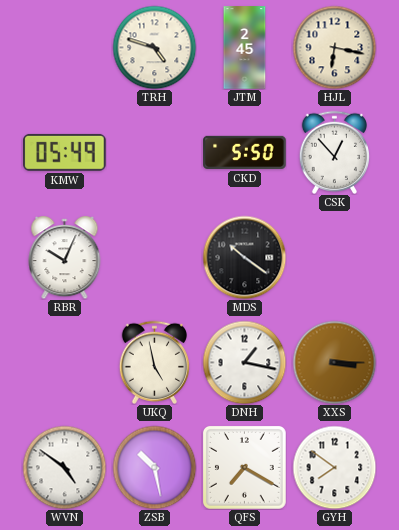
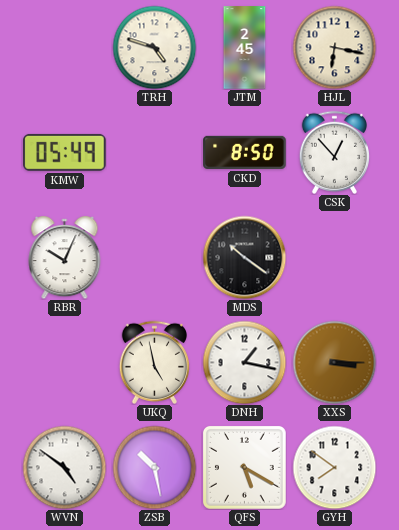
CKD: 5:50 -> 8:50
QFS: 7:20 -> 5:20
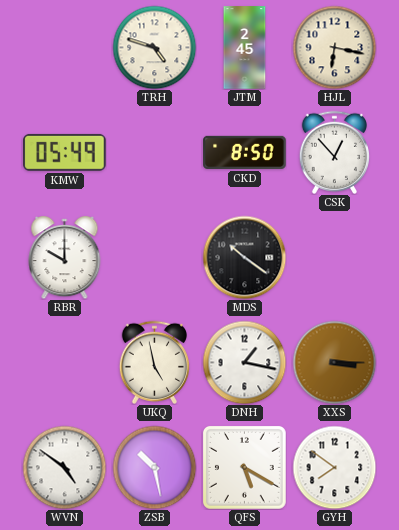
RBR: 10:04 -> 10:00
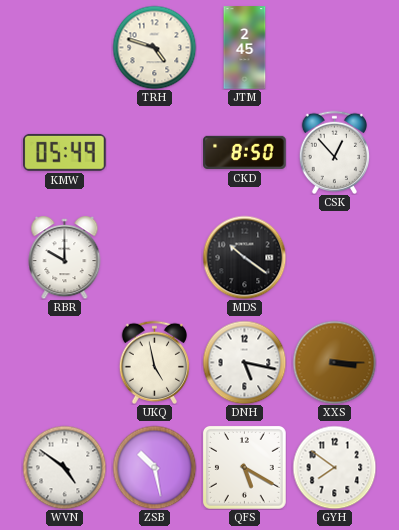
HJL: 6:17 -> none
DNH: 1:17 -> 5:17
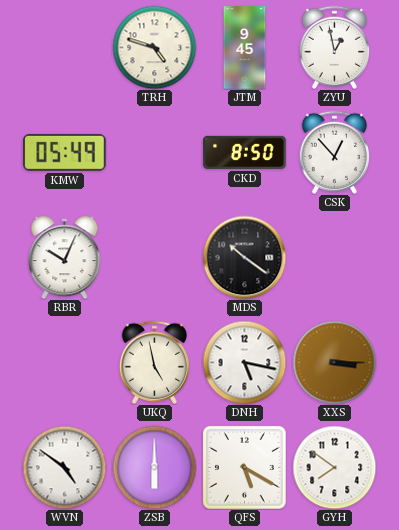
JTM: 2:45 -> 9:45
ZYU: none -> 12:58
RBR: 10:00 -> 10:04
ZSB: 10:28 -> 6:00
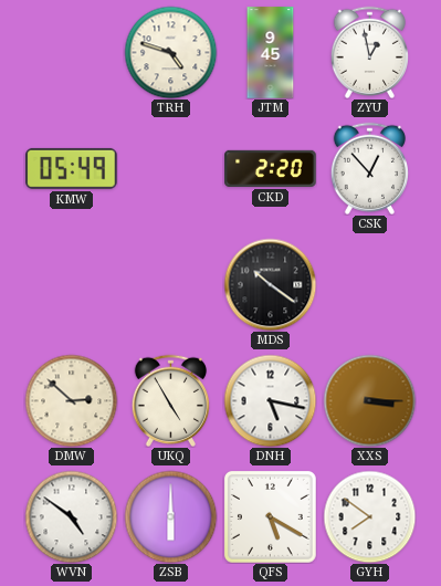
CKD: 8:50 -> 2:20
RBR: 10:04 -> none
DMW: none -> 2:52
UKQ: 4:58 -> 4:55
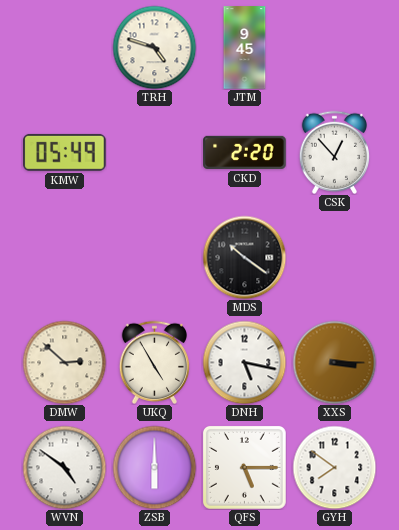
ZYU: 12:58 -> none
QFS: 5:20 -> 5:15
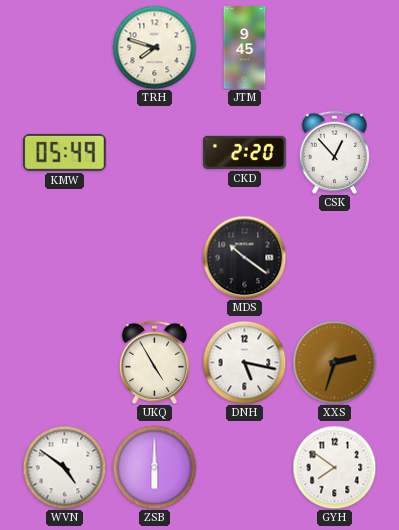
TRH: 4:48 -> 7:48
DMW: 2:52 -> none
XXS: 3:15 -> 2:33
QFS: 5:15 -> none
